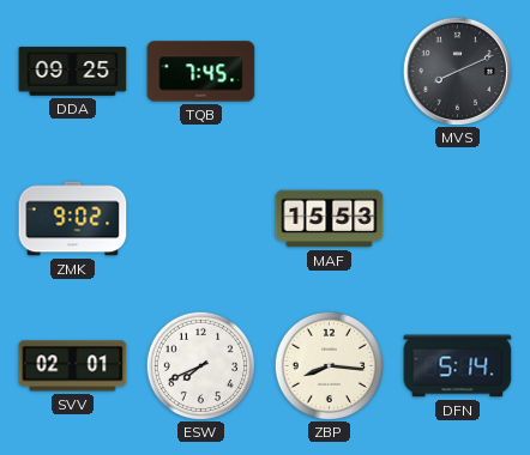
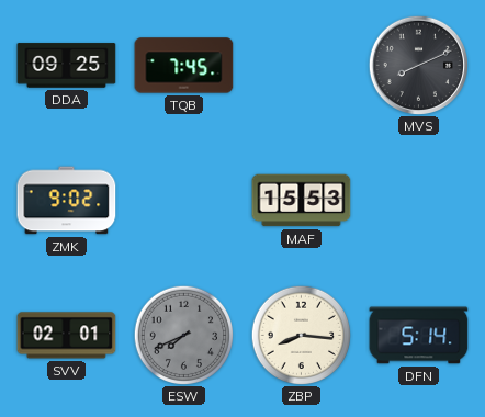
ESW dial: white -> grey
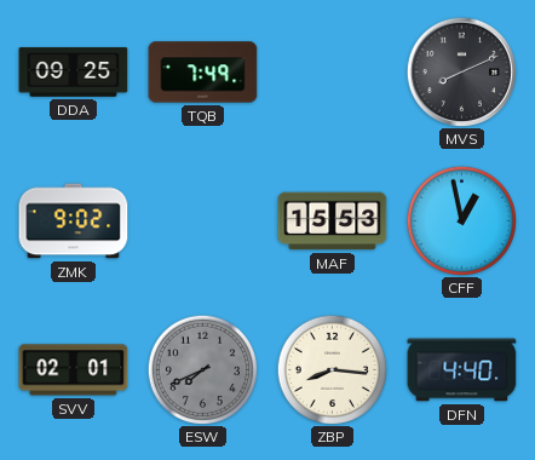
TQB: 7:45 -> 7:49
CFF: none -> 12:58
DFN: 5:14 -> 4:40
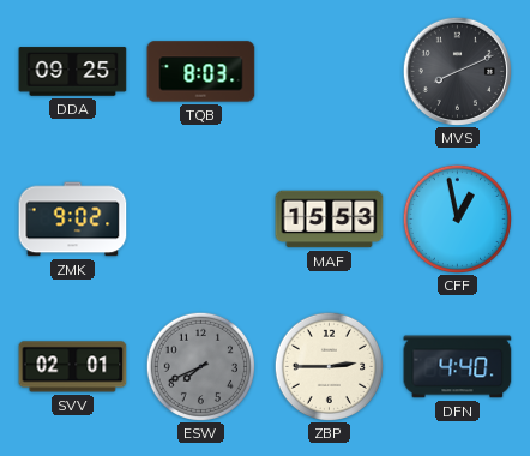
TQB: 7:49 -> 8:03
ZBP: 8:16 -> 2:45
